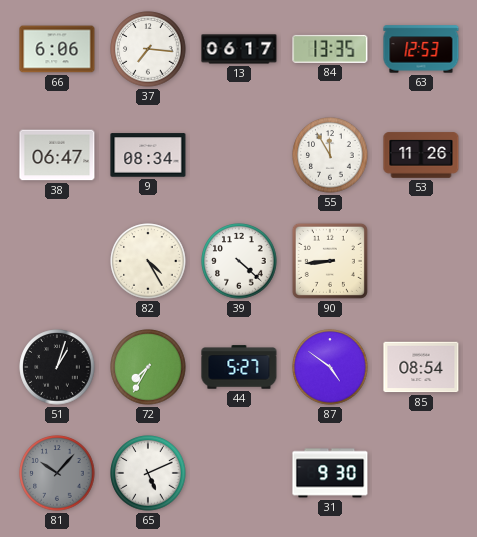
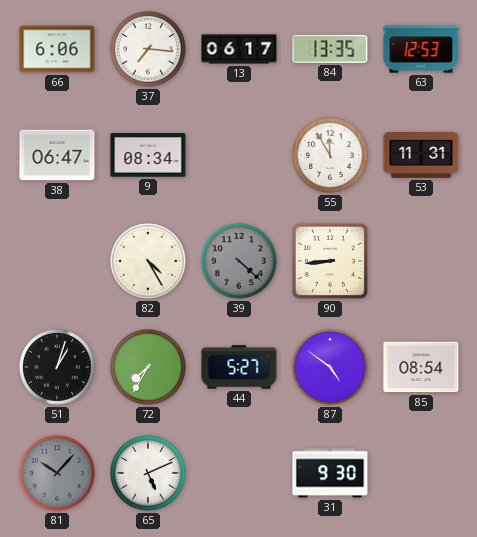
53: 11:26 -> 11:31
39 dial: white -> grey
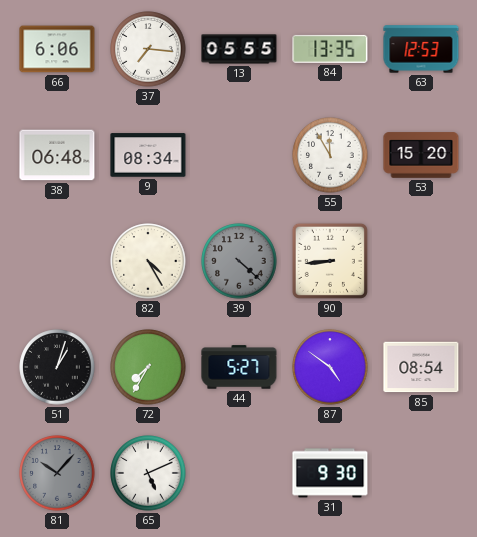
13: 06:17 -> 05:55
38: 06:47 -> 06:48
53: 11:31 -> 15:20
